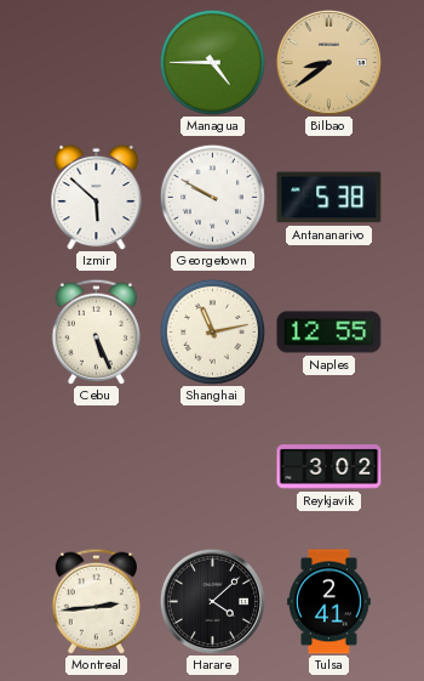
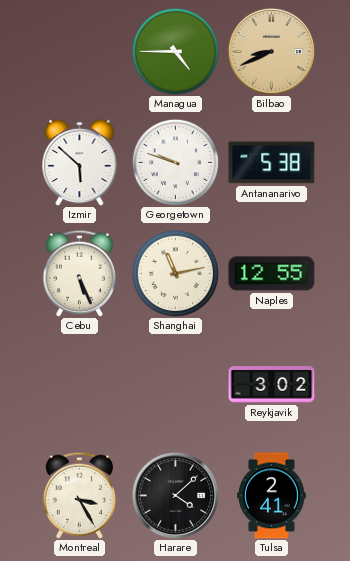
Bilbao: 8:39 -> 8:41
Georgetown: 9:50 -> 9:48
Montreal: 2:44 -> 3:25
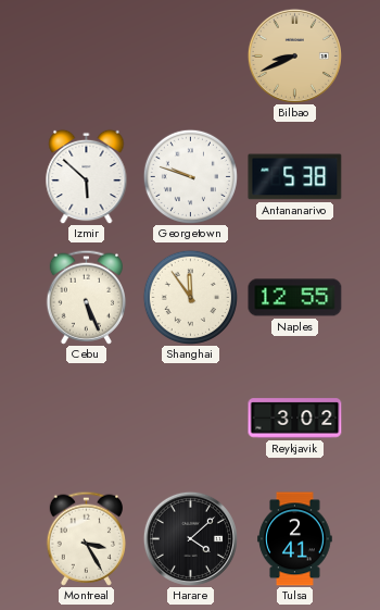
Managua: 4:45 -> none
Shanghai: 11:13 -> 11:54
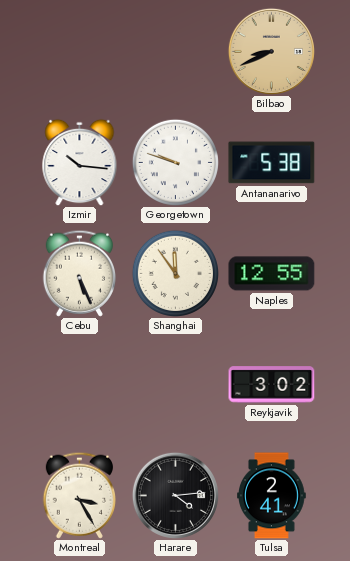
Izmir: 5:52 -> 10:16
Harare: 4:08 -> 4:14
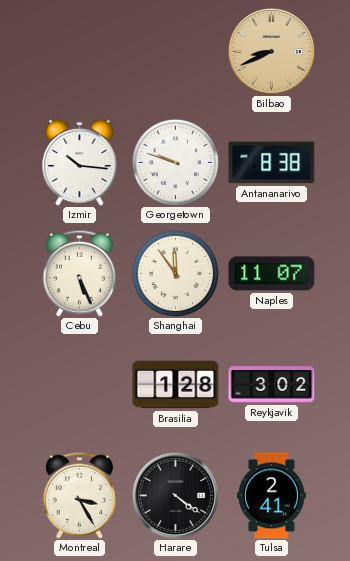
Antananarivo: 5:38 -> 8:38
Naples: 12:55 -> 11:07
Brasilia: none -> 1:28
Harare: 4:14 -> 4:21
